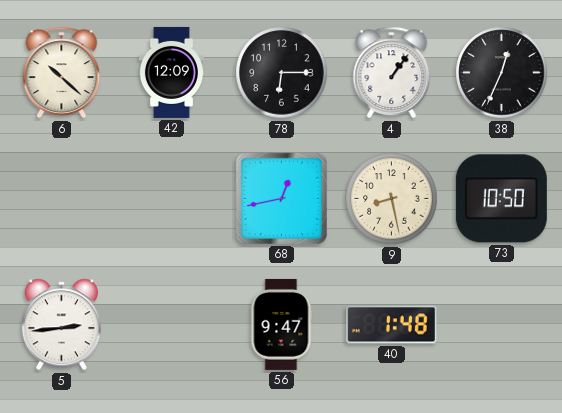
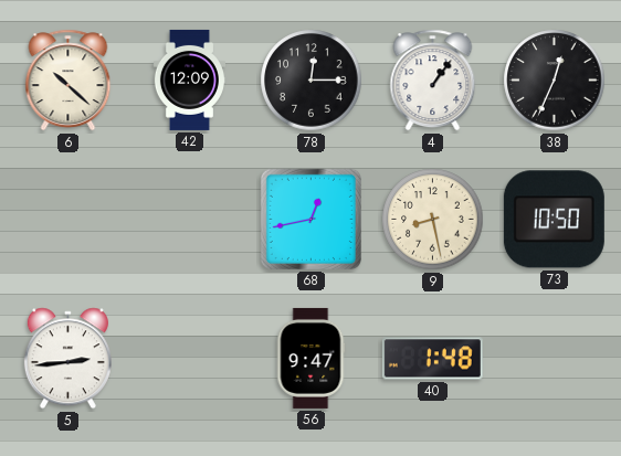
78: 6:15 -> 12:15
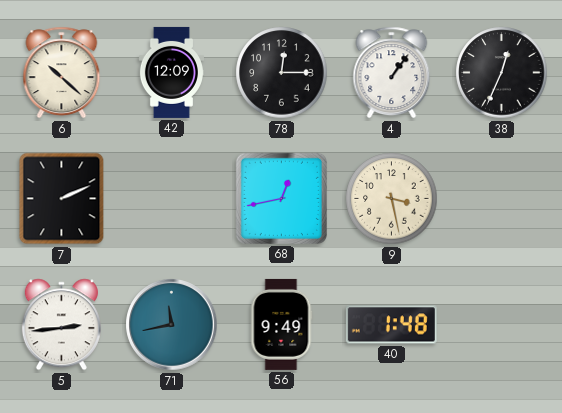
7: none -> 2:11
9: 8:28 -> 3:28
73: 10:50 -> none
71: none -> 11:43
56: 9:47 -> 9:49
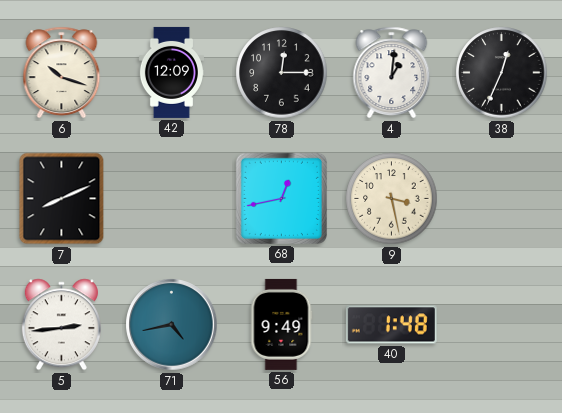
6: 10:22 -> 10:18
4: 1:06 -> 1:01
7: 2:11 -> 8:11
71: 11:43 -> 4:43
